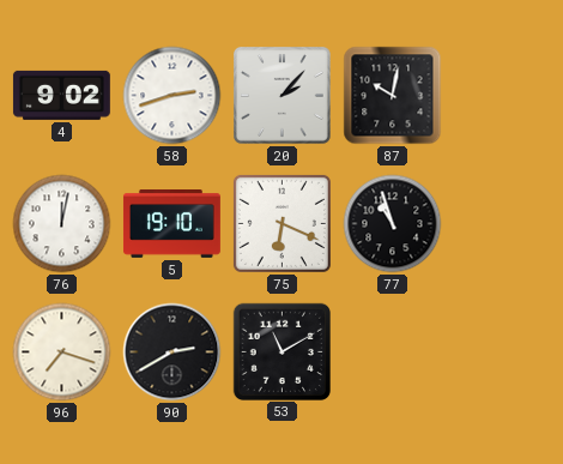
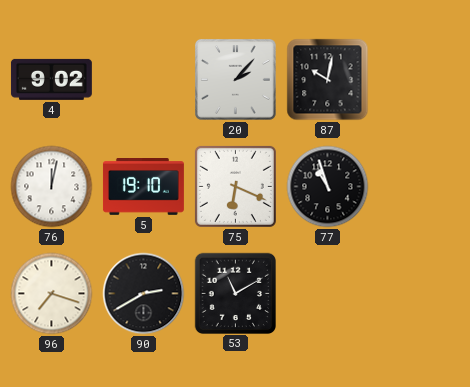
58: 2:42 -> none
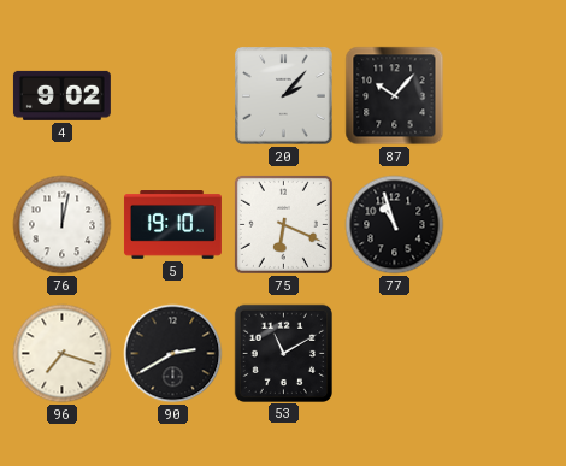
87: 10:02 -> 10:07
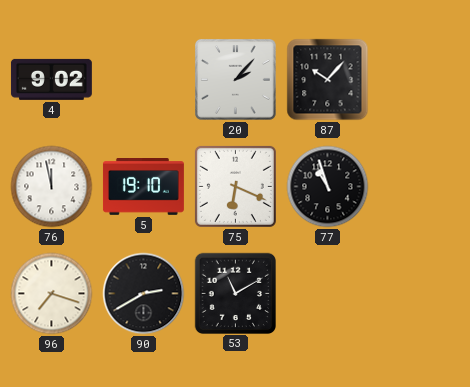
76: 12:02 -> 11:58
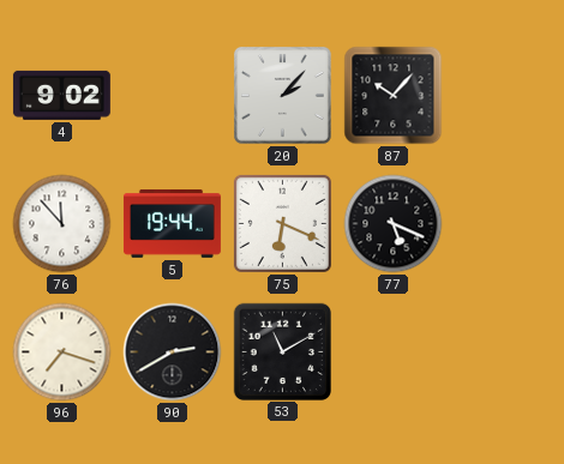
76: 11:58 -> 11:53
5: 19:10 -> 19:44
77: 10:57 -> 5:19
